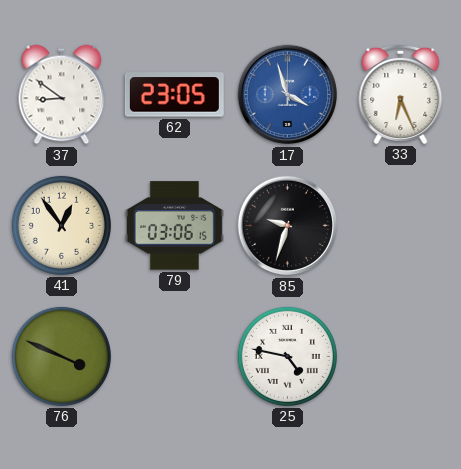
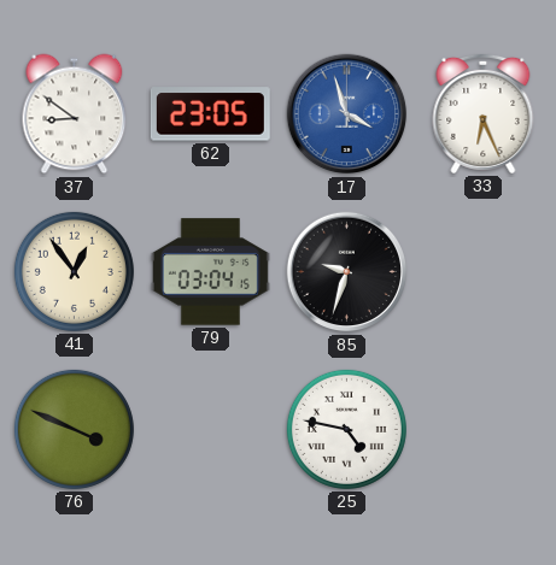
79: 03:06 -> 03:04
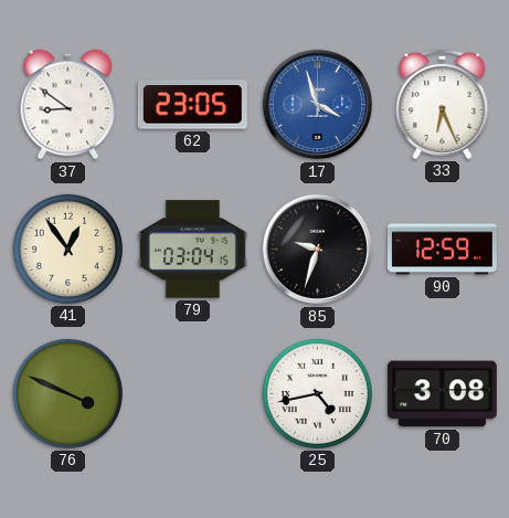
90: none -> 12:59
25: 4:47 -> 4:43
70: none -> 3:08
